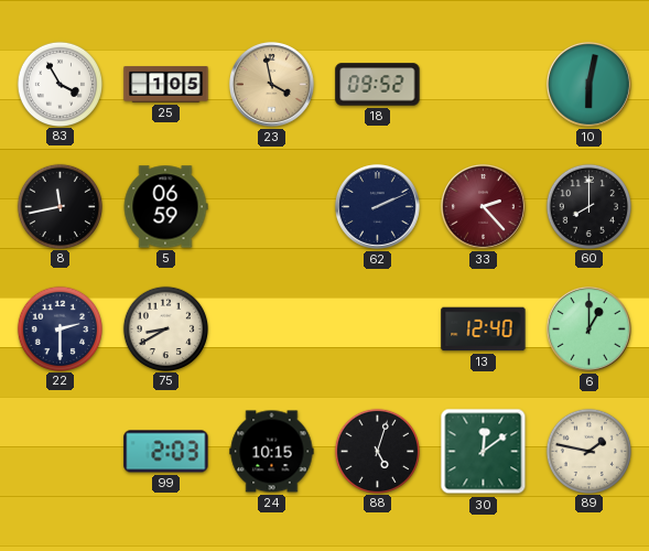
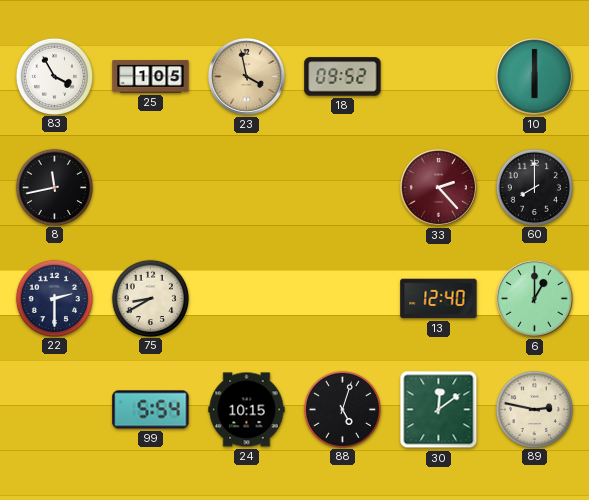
10: 6:02 -> 6:00
5: 06:59 -> none
62: 2:11 -> none
99: 2:03 -> 5:54
89: 1:47 -> 2:47
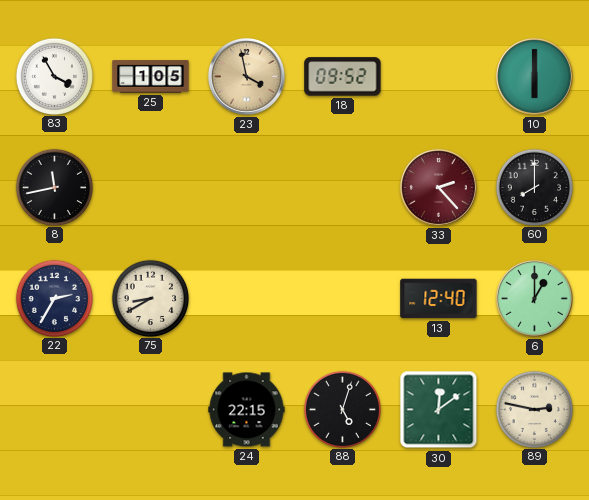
22: 2:30 -> 2:35
99: 5:54 -> none
24: 10:15 -> 22:15
